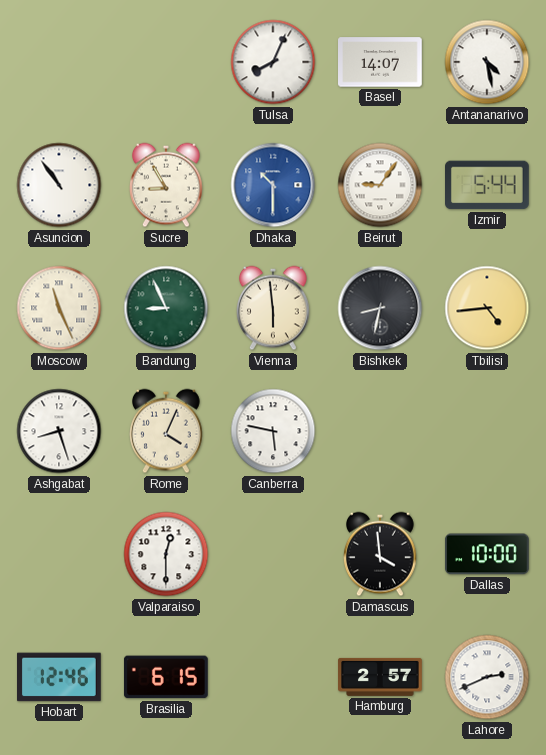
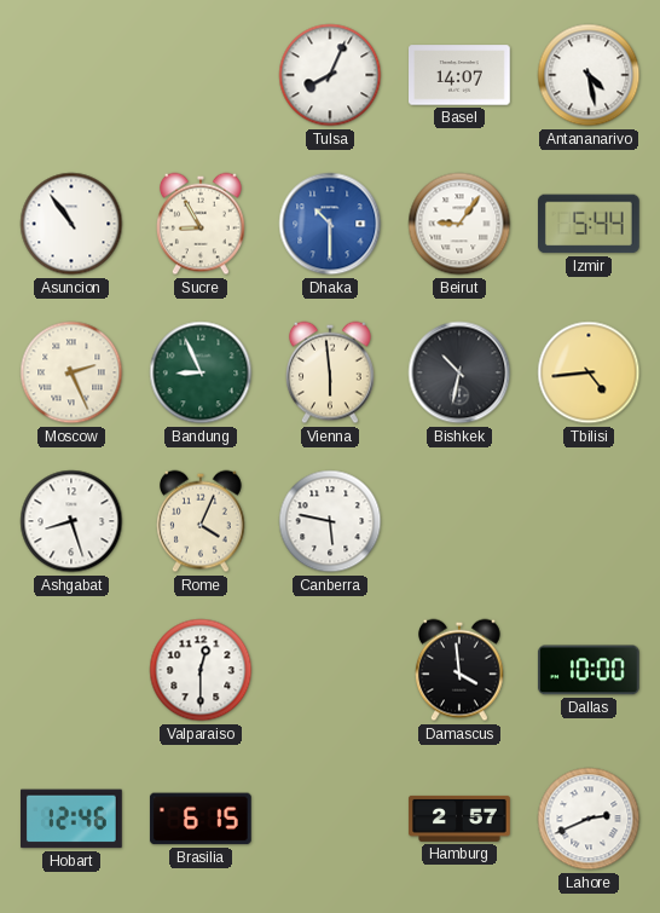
Moscow: 11:26 -> 2:26
Bishkek: 8:32 -> 10:32
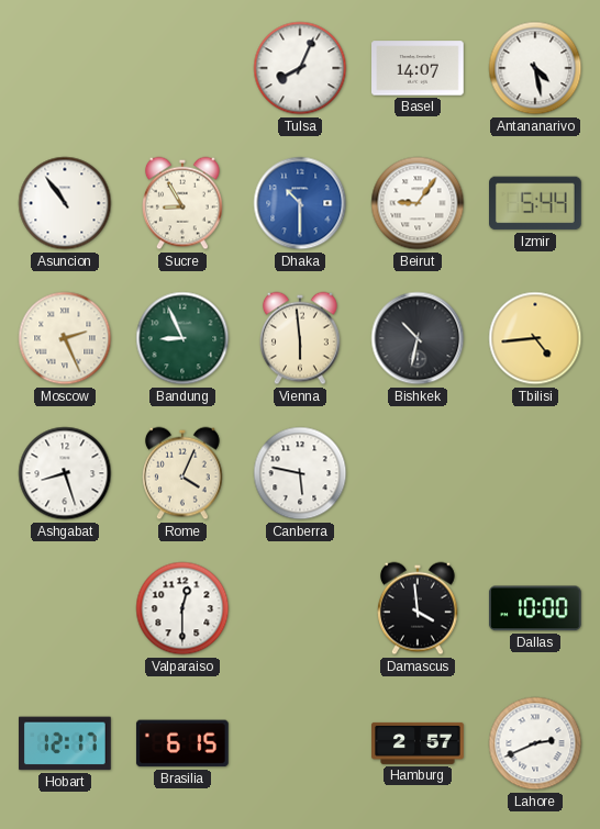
Hobart: 12:46 -> 12:17
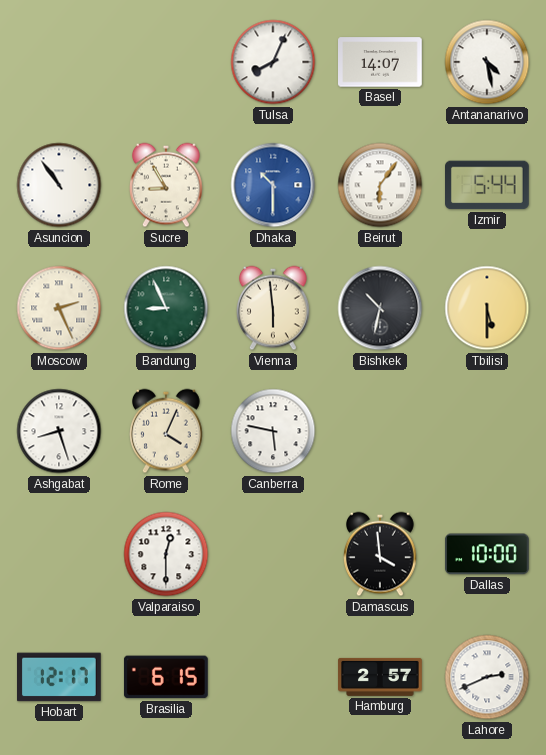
Beirut: 9:06 -> 6:06
Tbilisi: 4:44 -> 5:30
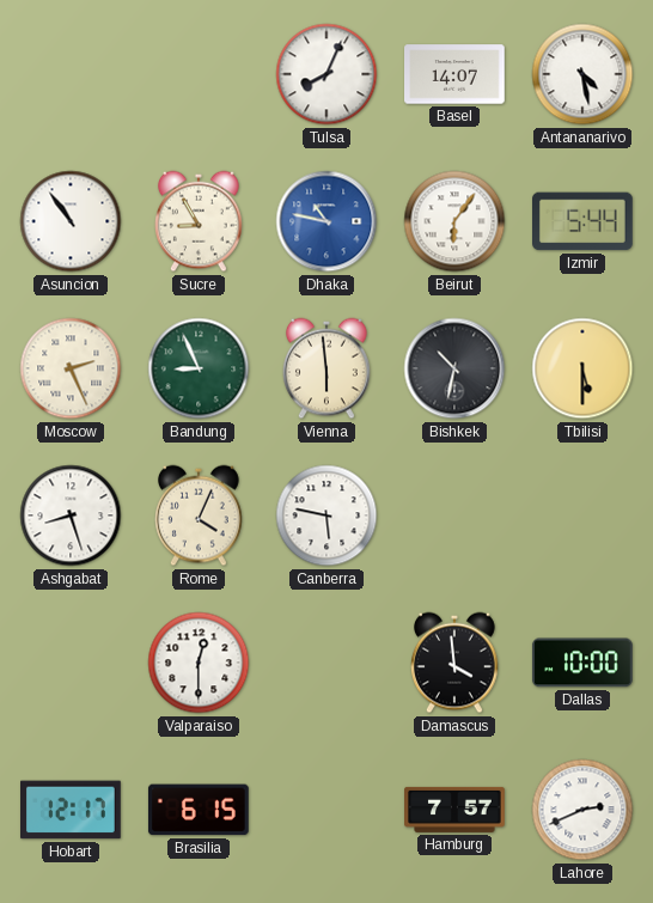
Dhaka: 10:30 -> 10:47
Hamburg: 2:57 -> 7:57
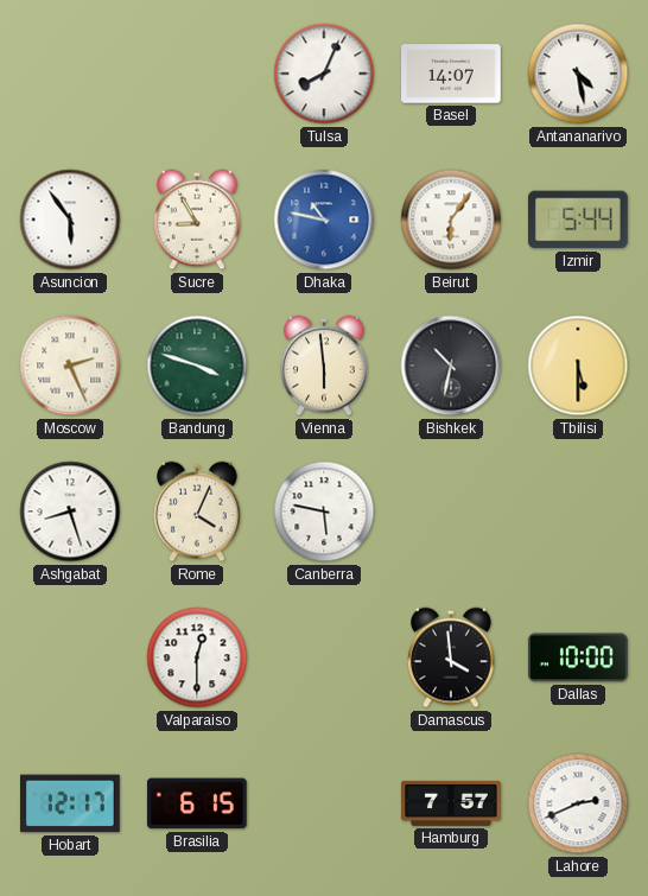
Asuncion: 10:54 -> 5:54
Bandung: 8:56 -> 3:48
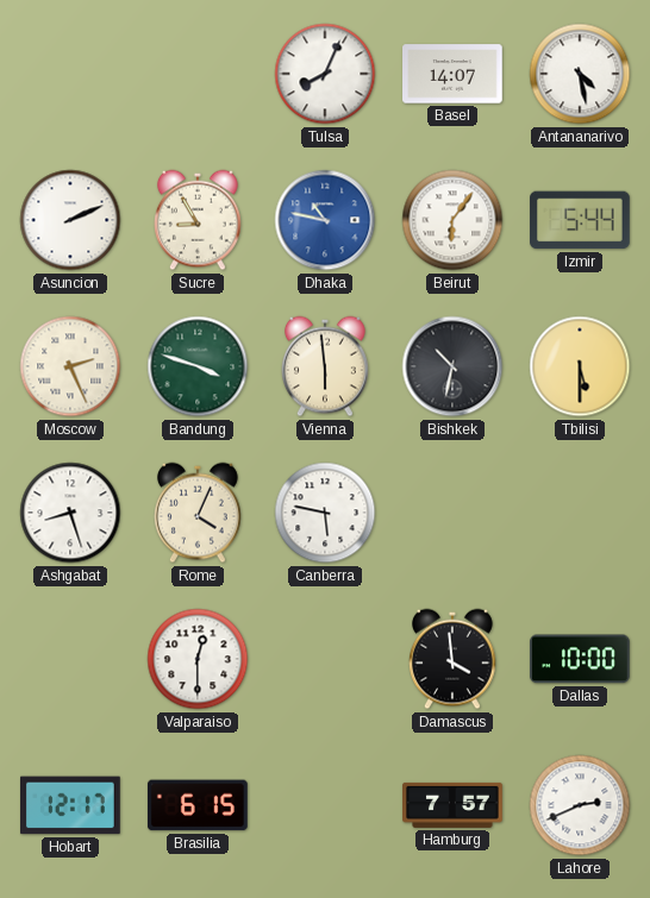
Asuncion: 5:54 -> 2:11
